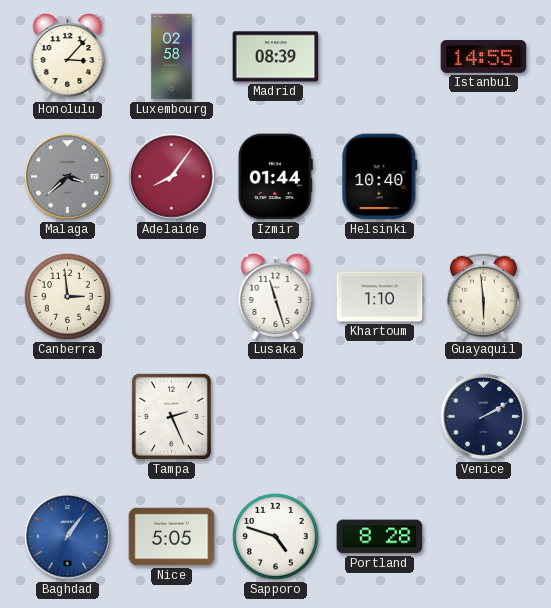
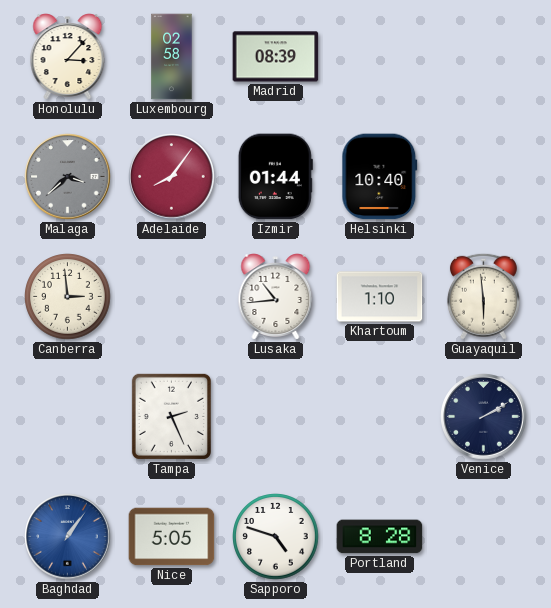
Istanbul: 14:55 -> none
Lusaka: 11:27 -> 10:44
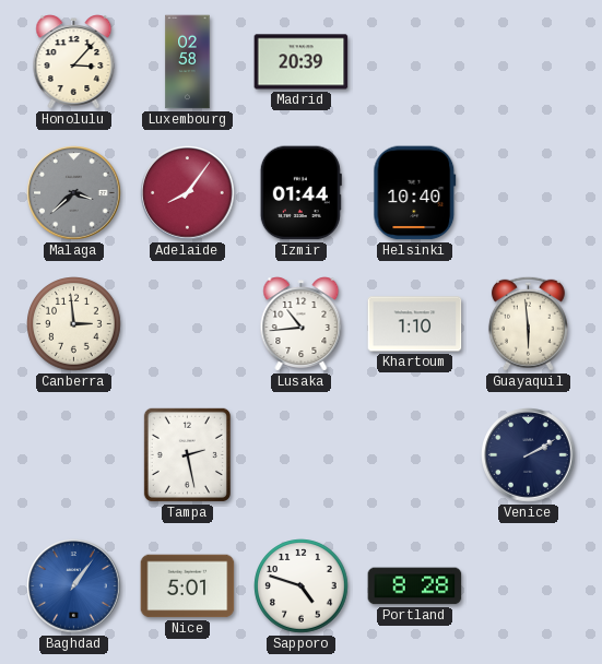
Madrid: 08:39 -> 20:39
Tampa: 2:26 -> 2:28
Nice: 5:05 -> 5:01
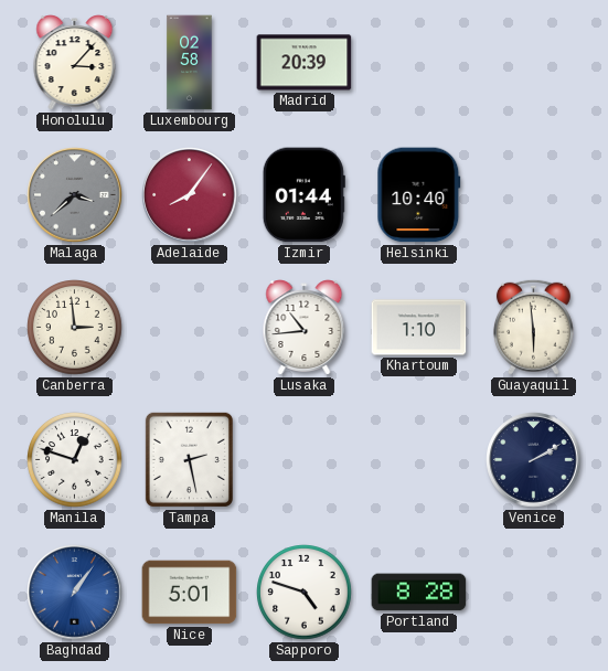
Manila: none -> 12:48
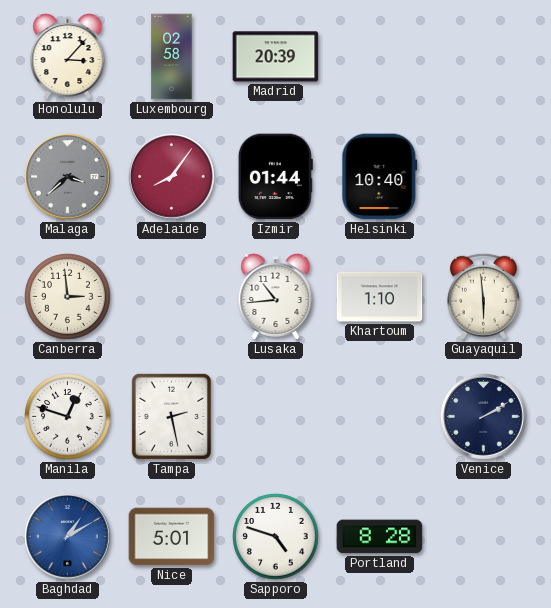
Baghdad: 1:06 -> 1:10
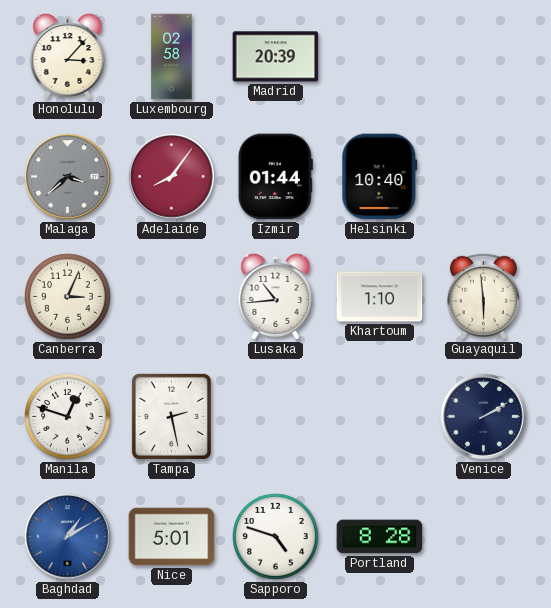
Canberra: 2:59 -> 3:04
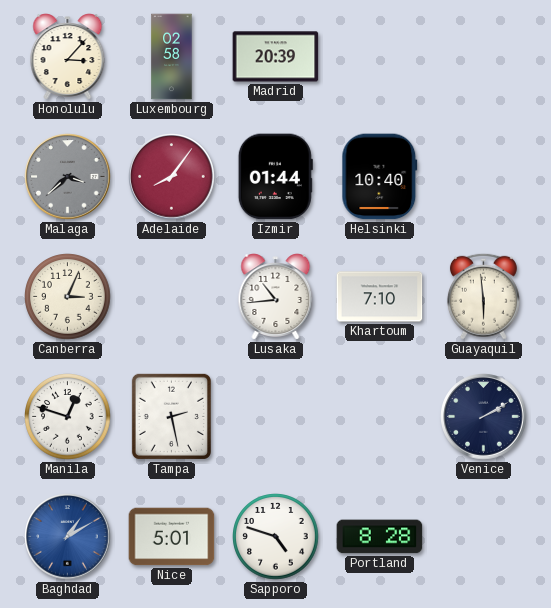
Khartoum: 1:10 -> 7:10
